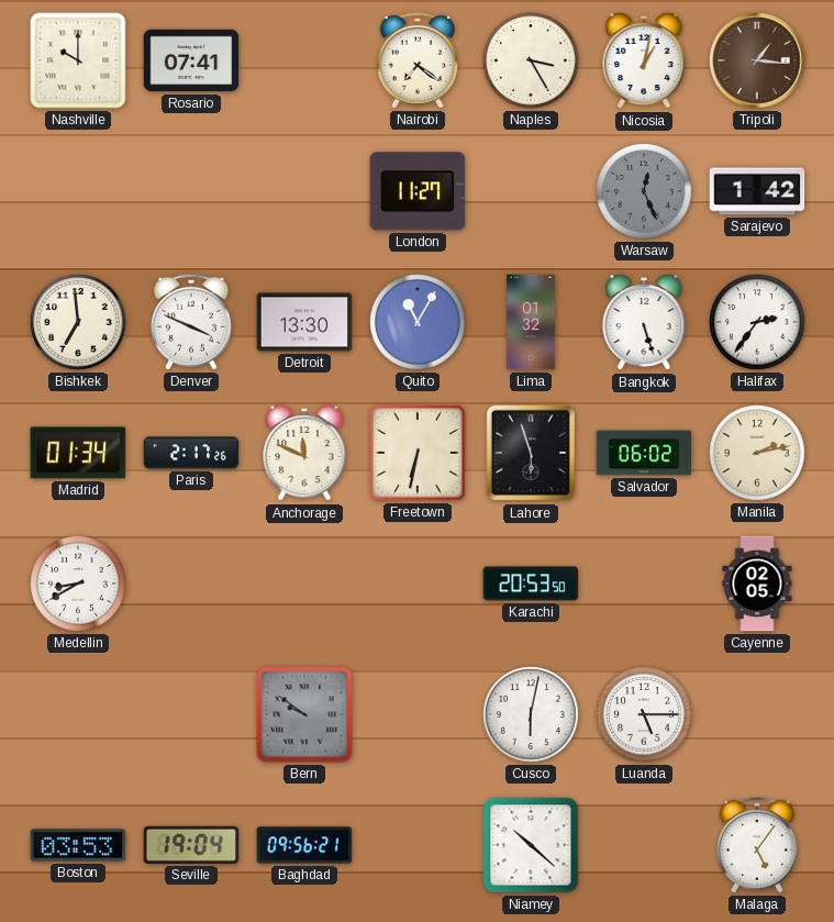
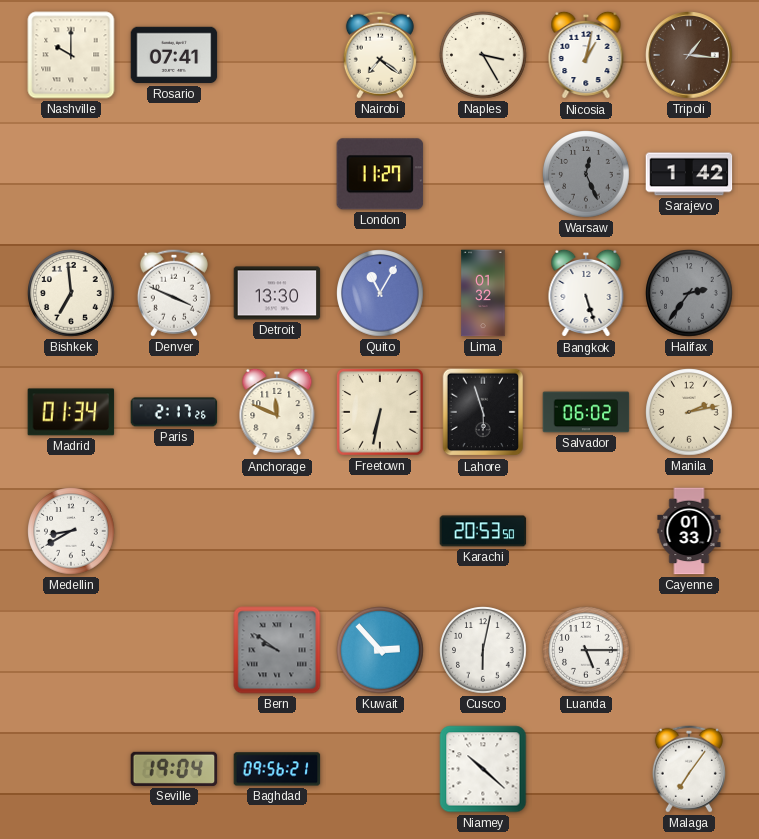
Halifax dial: white -> grey
Cayenne: 02:05 -> 01:33
Kuwait: none -> 2:53
Boston: 03:53 -> none
Malaga: 5:06 -> 7:06
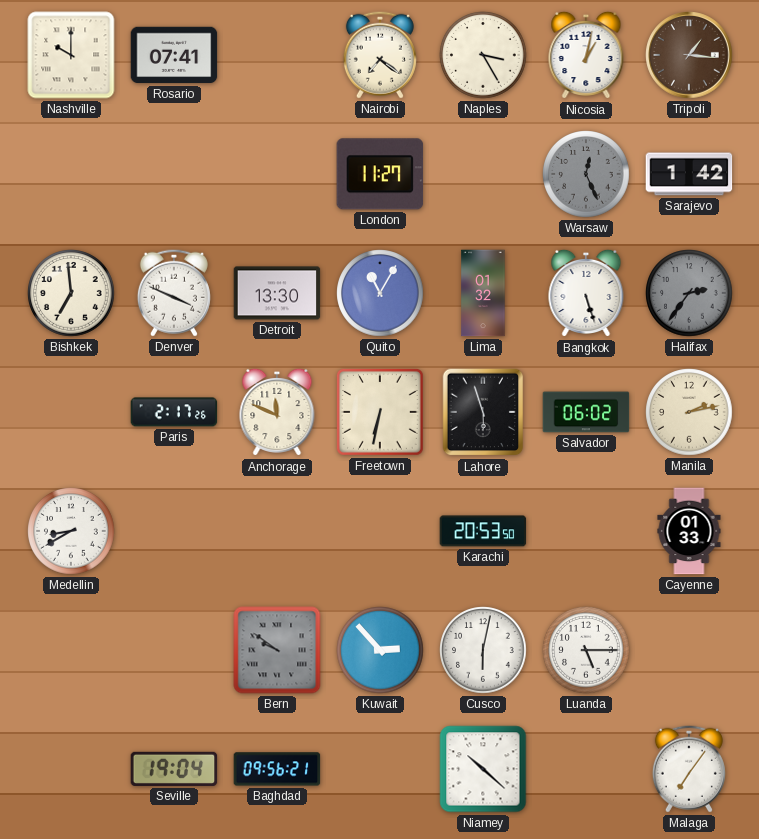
Madrid: 01:34 -> none
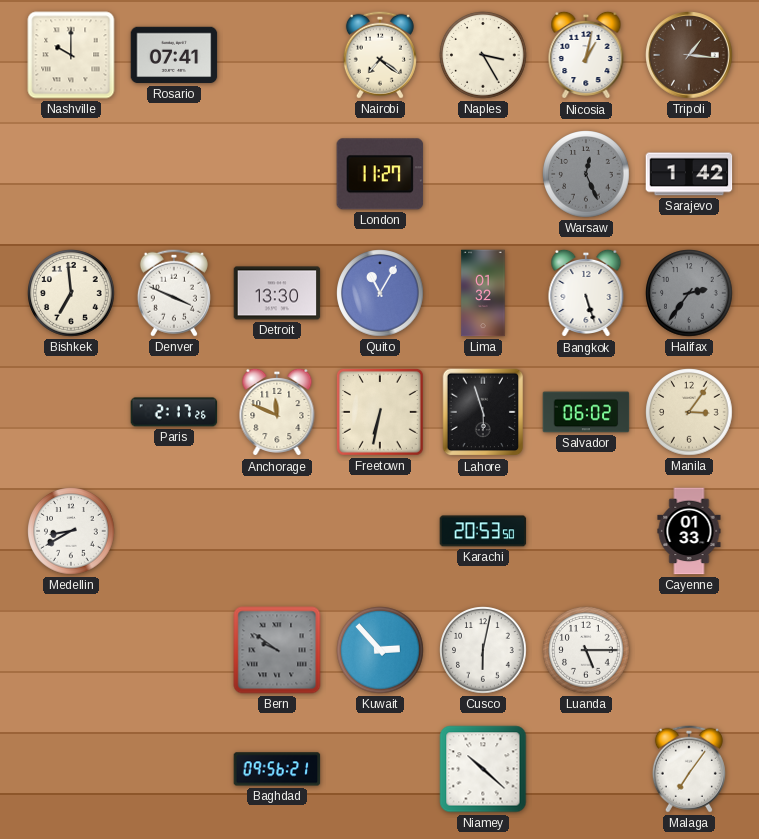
Manila: 2:13 -> 3:06
Seville: 19:04 -> none
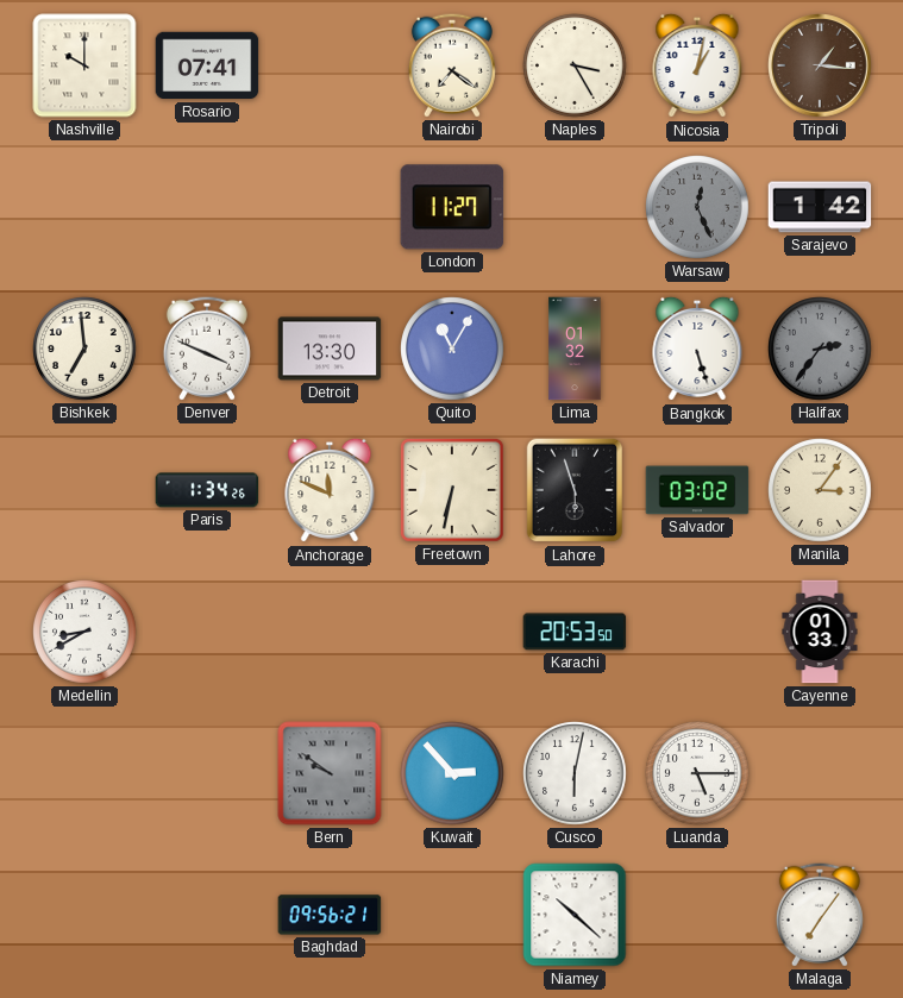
Paris: 2:17 -> 1:34
Salvador: 06:02 -> 03:02
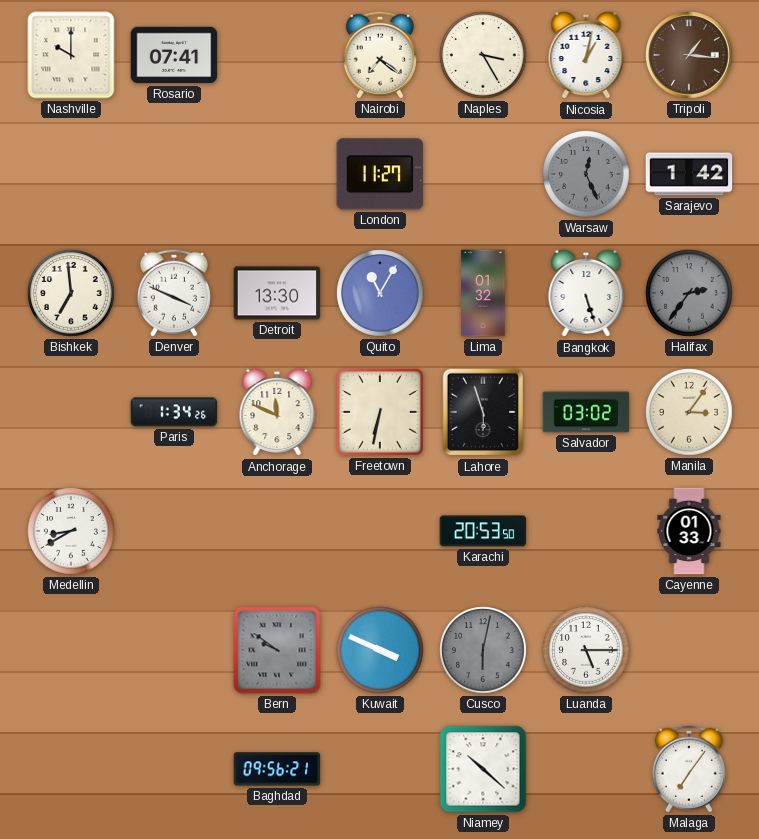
Kuwait: 2:53 -> 3:49
Cusco dial: white -> grey
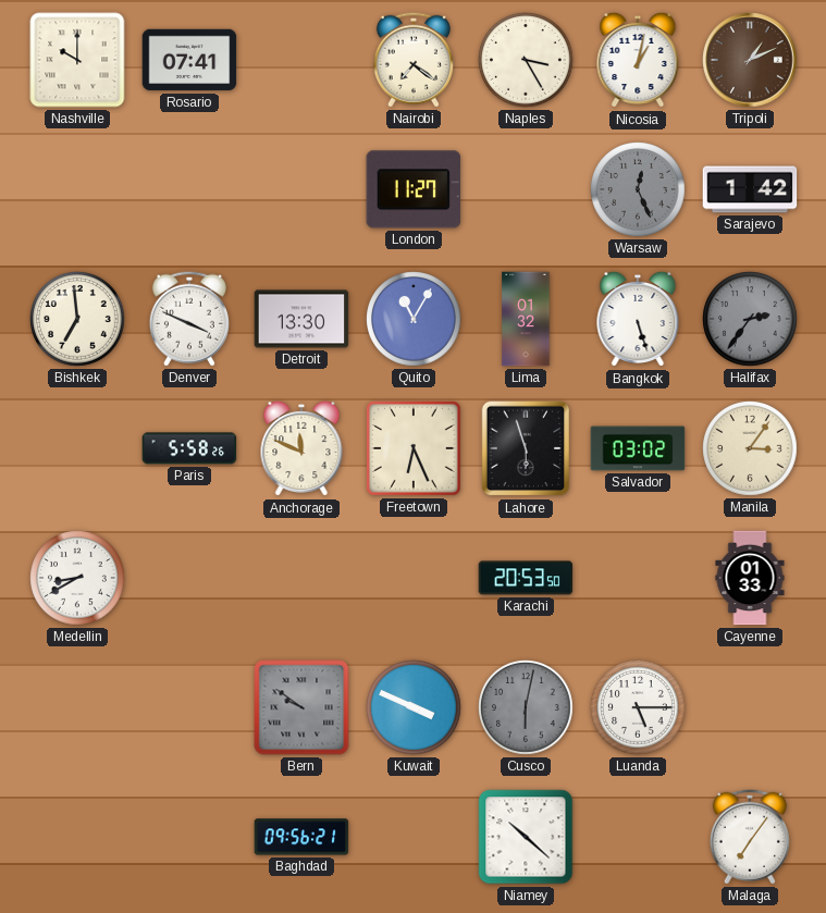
Tripoli: 1:16 -> 1:11
Paris: 1:34 -> 5:58
Freetown: 6:32 -> 6:26
